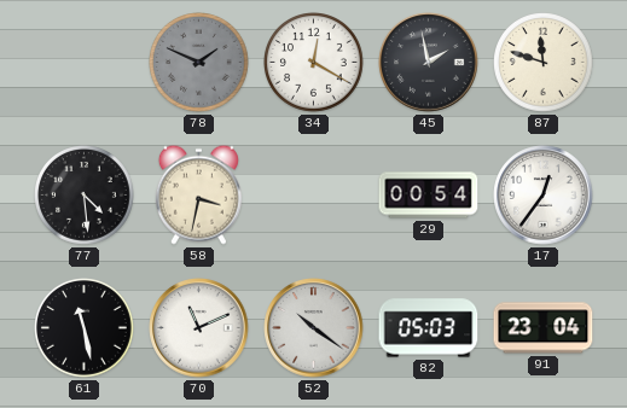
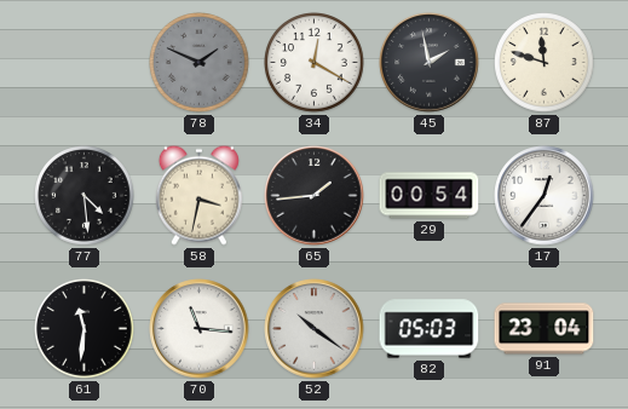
65: none -> 1:44
61: 11:28 -> 11:31
70: 11:11 -> 11:16
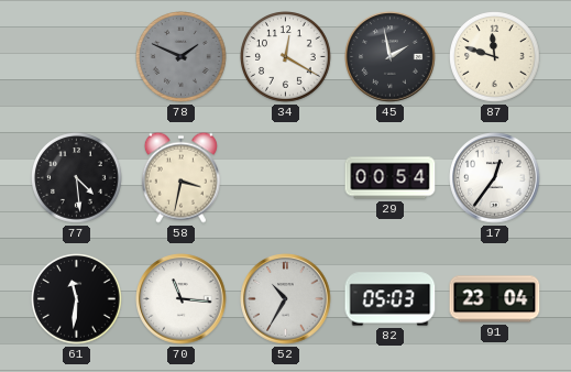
65: 1:44 -> none
52: 10:21 -> 10:35
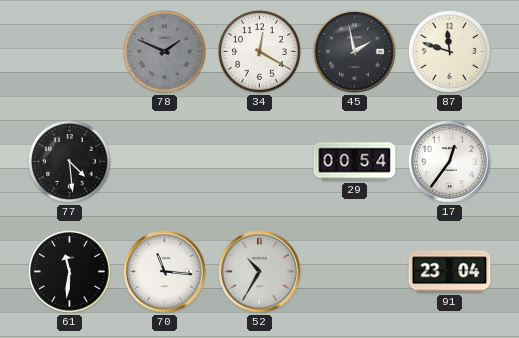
58: 3:32 -> none
82: 05:03 -> none
